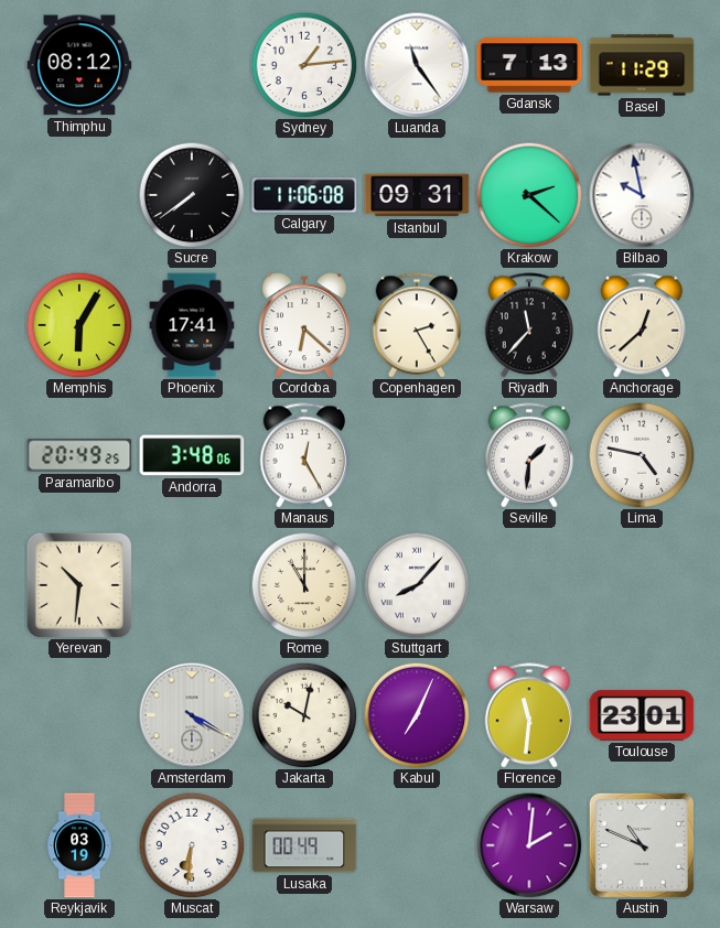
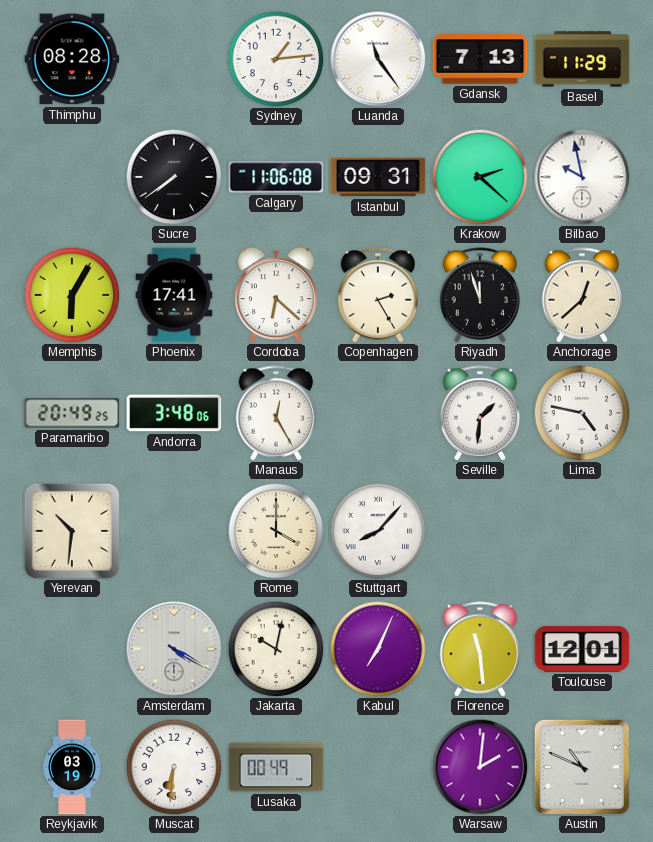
Thimphu: 08:12 -> 08:28
Riyadh: 11:37 -> 11:57
Rome: 11:00 -> 4:00
Florence: 11:31 -> 11:29
Toulouse: 23:01 -> 12:01
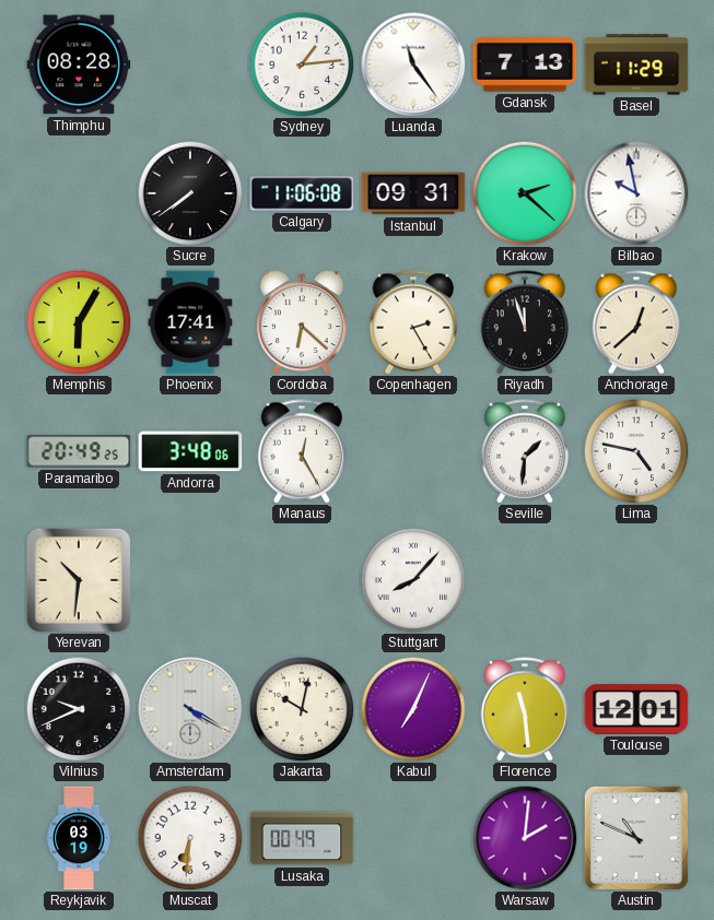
Rome: 4:00 -> none
Vilnius: none -> 9:41
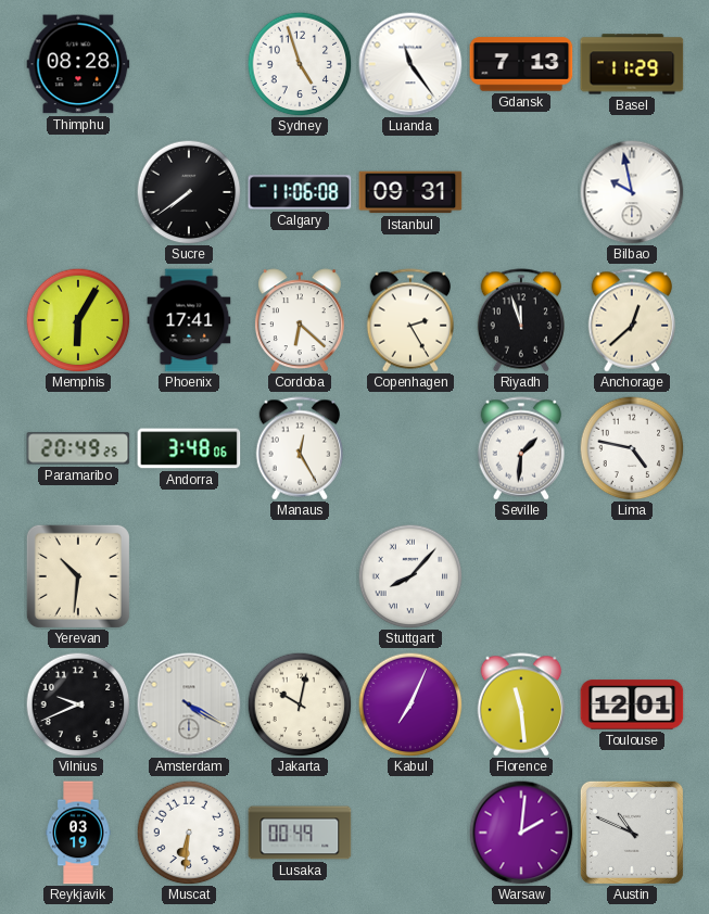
Sydney: 1:14 -> 4:57
Krakow: 2:22 -> none
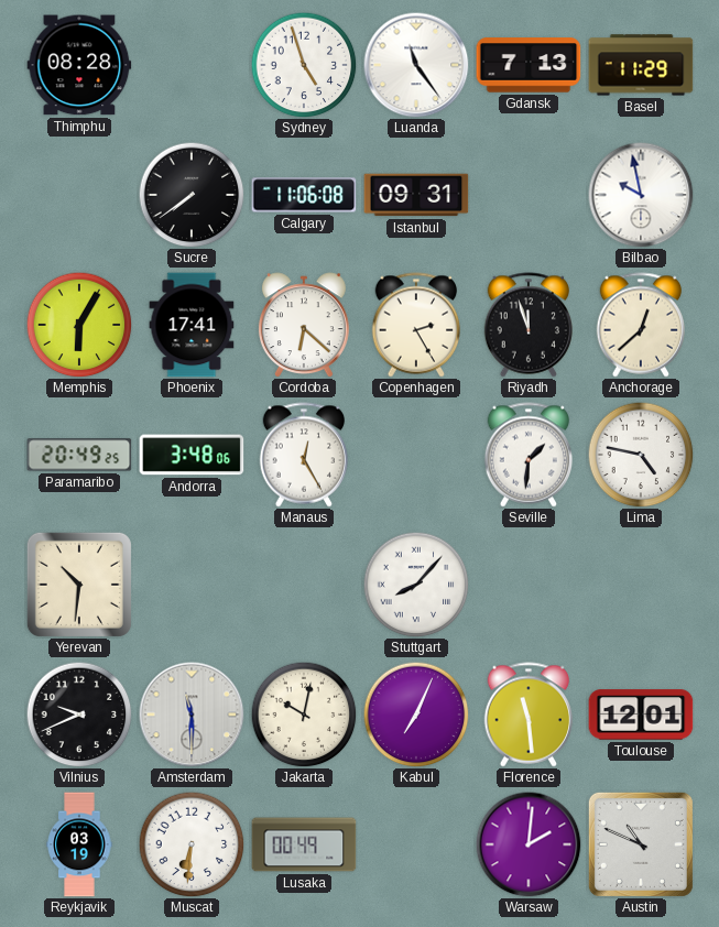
Amsterdam: 4:20 -> 11:30
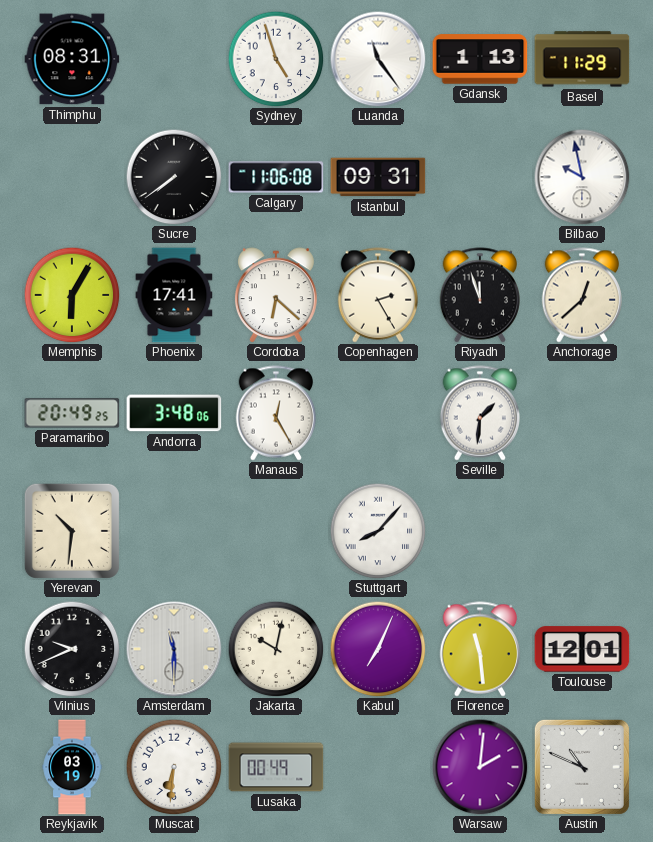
Thimphu: 08:28 -> 08:31
Gdansk: 7:13 -> 1:13
Lima: 4:47 -> none
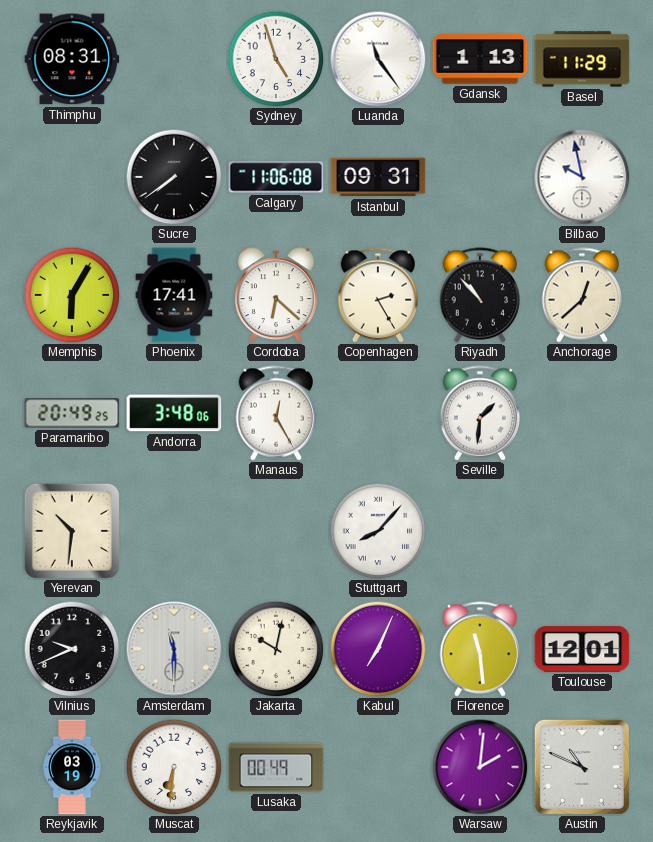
Riyadh: 11:57 -> 10:53
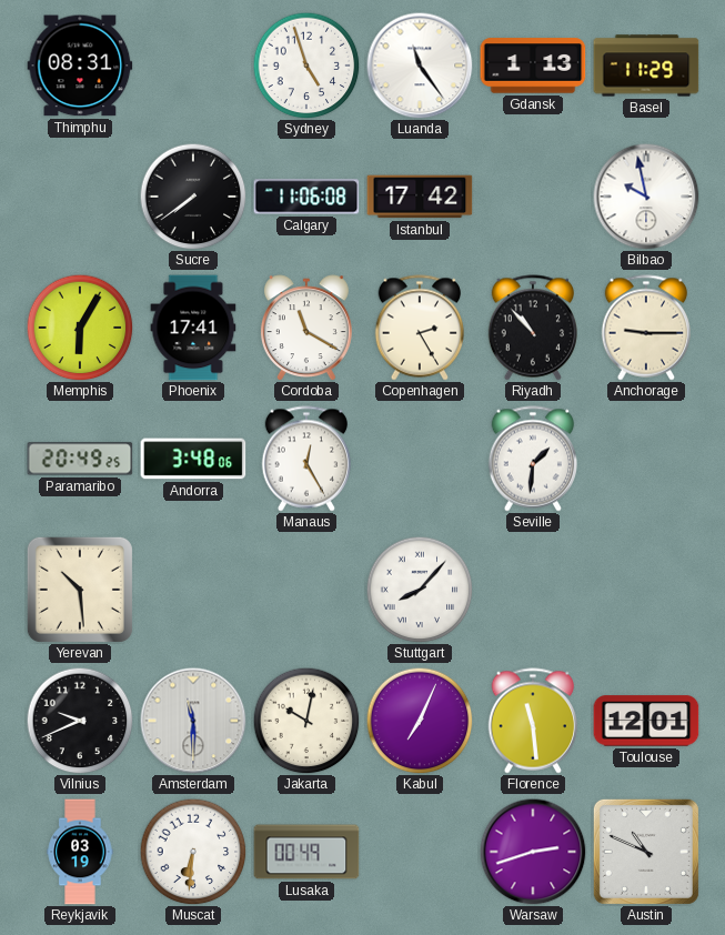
Istanbul: 09:31 -> 17:42
Cordoba: 6:22 -> 11:20
Anchorage: 12:38 -> 9:15
Yerevan: 10:31 -> 10:29
Warsaw: 2:01 -> 2:42
